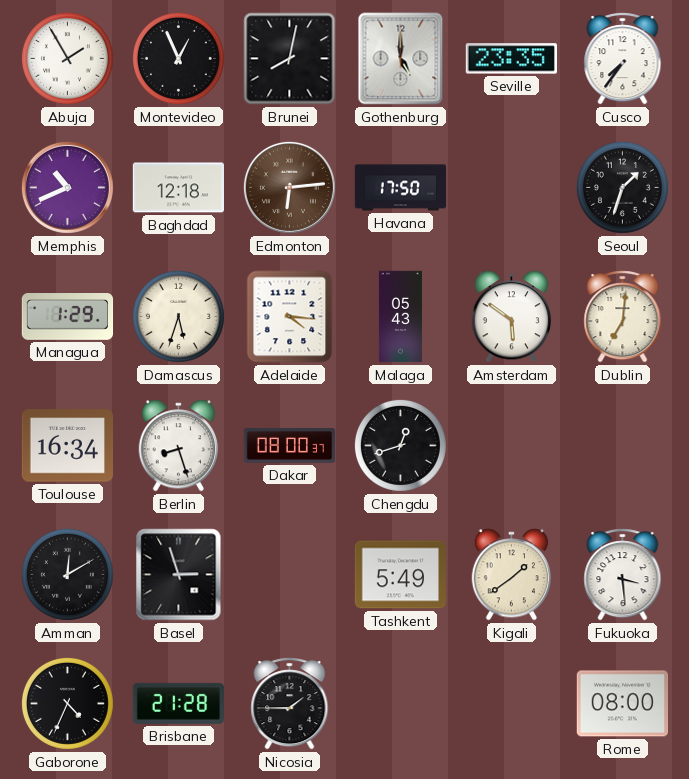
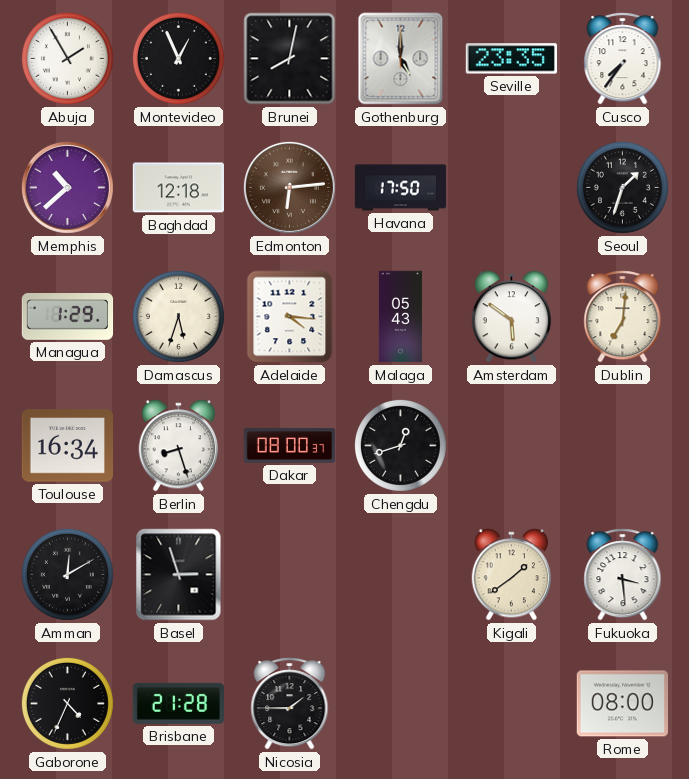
Memphis: 10:41 -> 10:38
Tashkent: 5:49 -> none
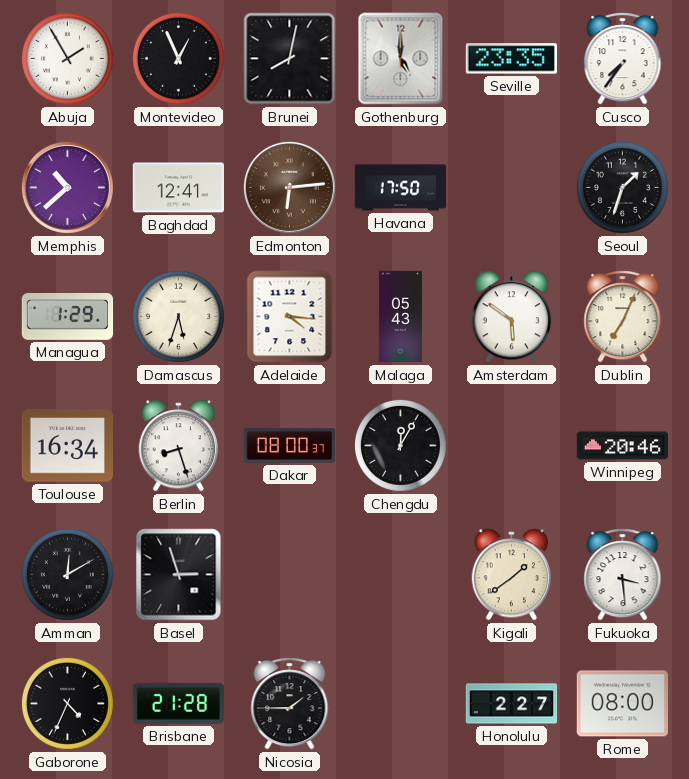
Baghdad: 12:18 -> 12:41
Dublin: 7:01 -> 7:04
Chengdu: 12:42 -> 12:05
Winnipeg: none -> 20:46
Honolulu: none -> 2:27
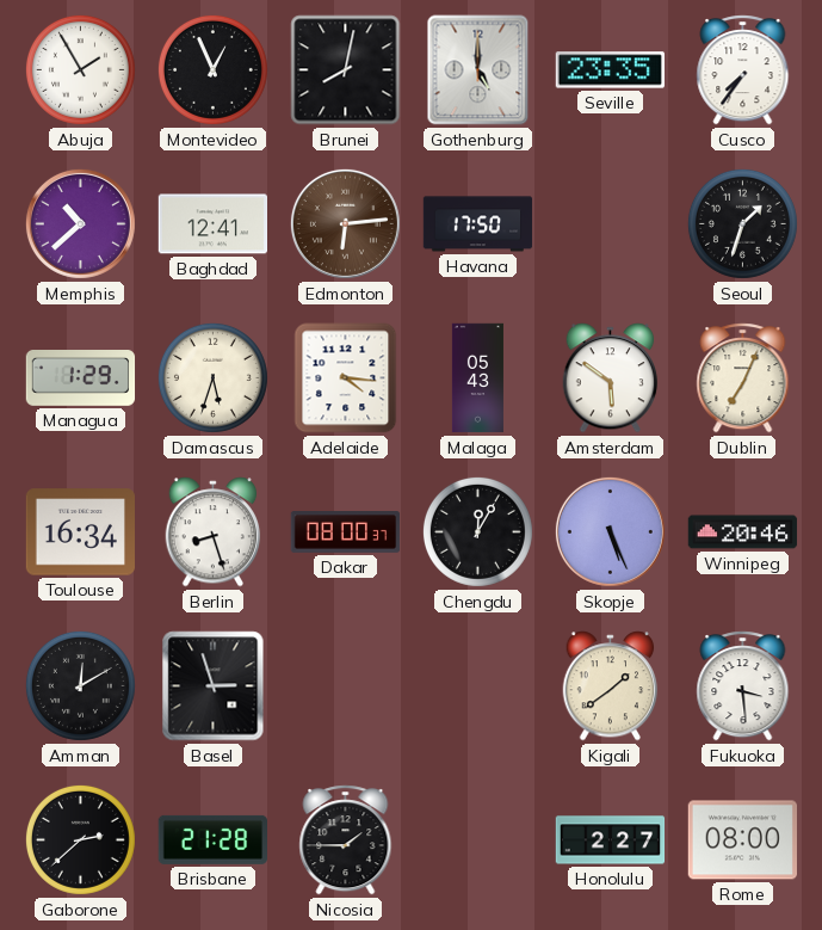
Skopje: none -> 5:26
Gaborone: 4:34 -> 2:38
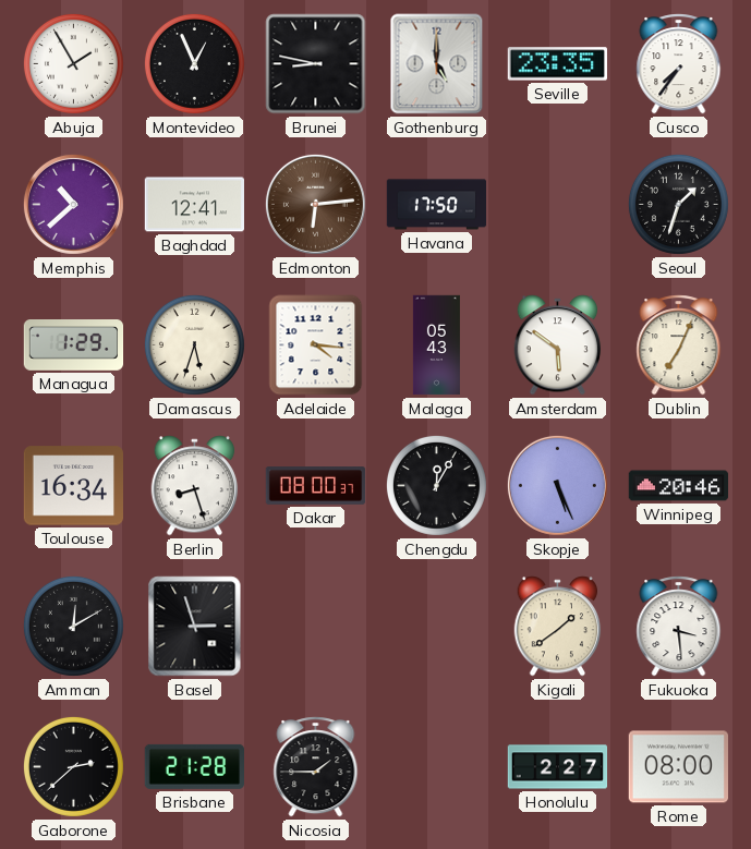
Brunei: 8:02 -> 8:47
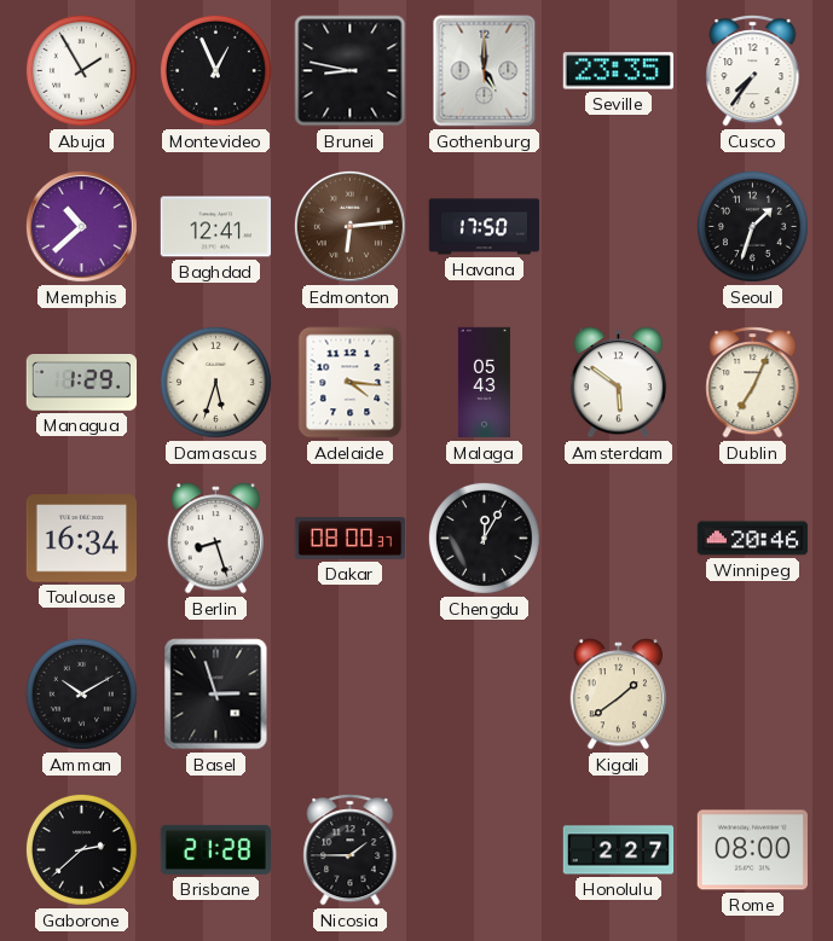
Skopje: 5:26 -> none
Amman: 12:10 -> 10:10
Fukuoka: 3:29 -> none
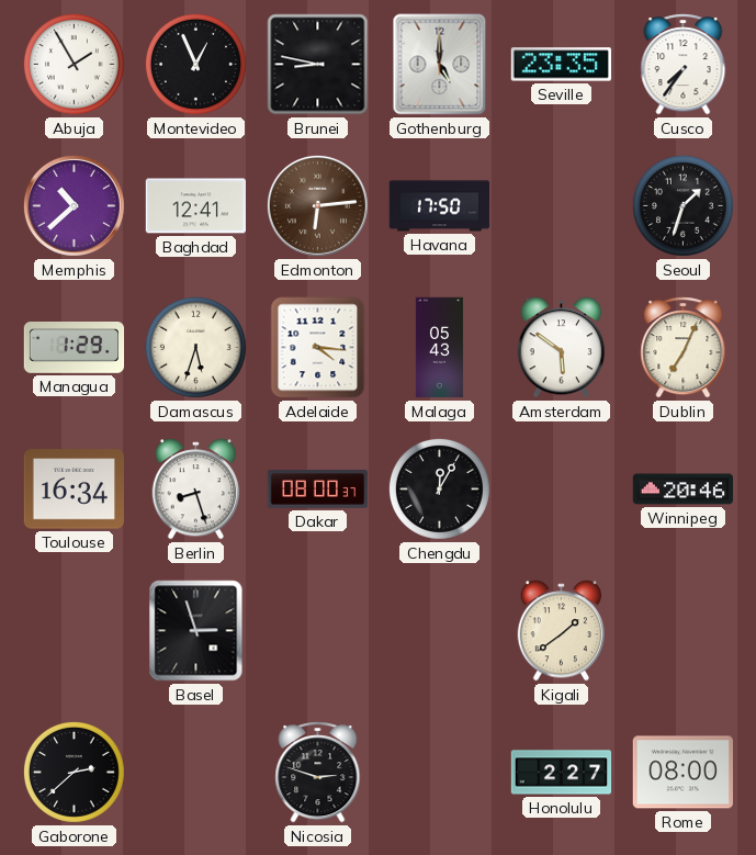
Amman: 10:10 -> none
Brisbane: 21:28 -> none
Nicosia: 1:45 -> 2:48
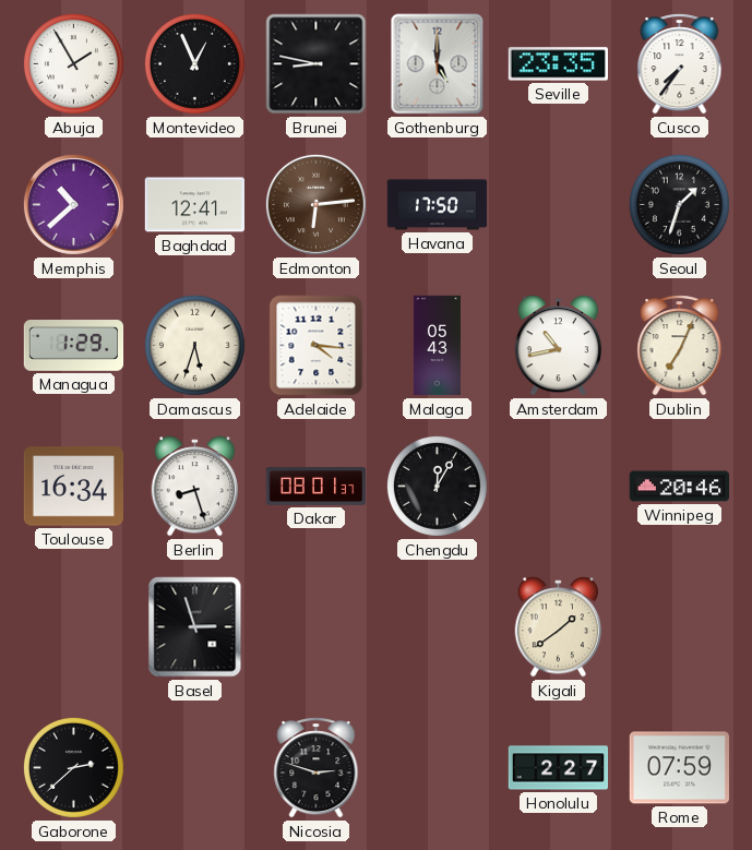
Amsterdam: 5:51 -> 10:43
Dakar: 08:00 -> 08:01
Rome: 08:00 -> 07:59
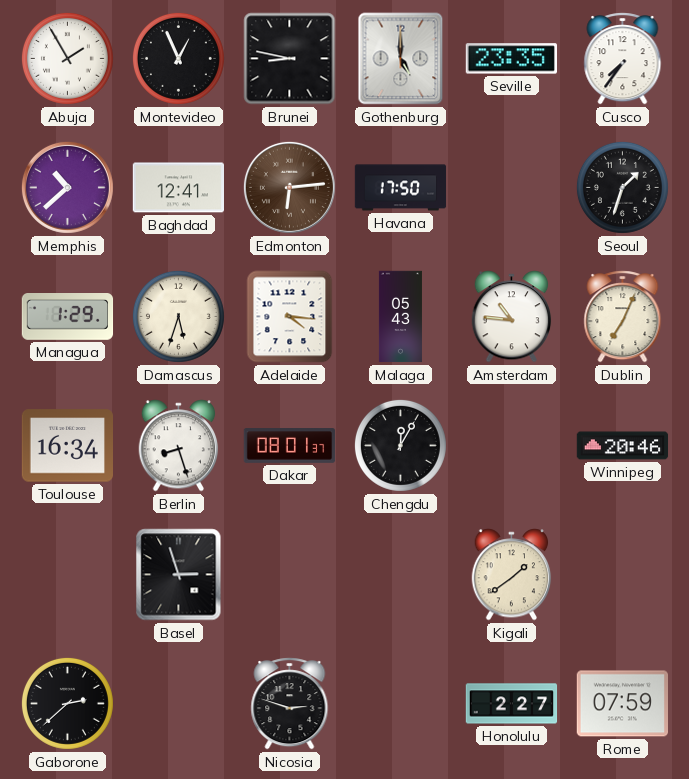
Amsterdam: 10:43 -> 10:46
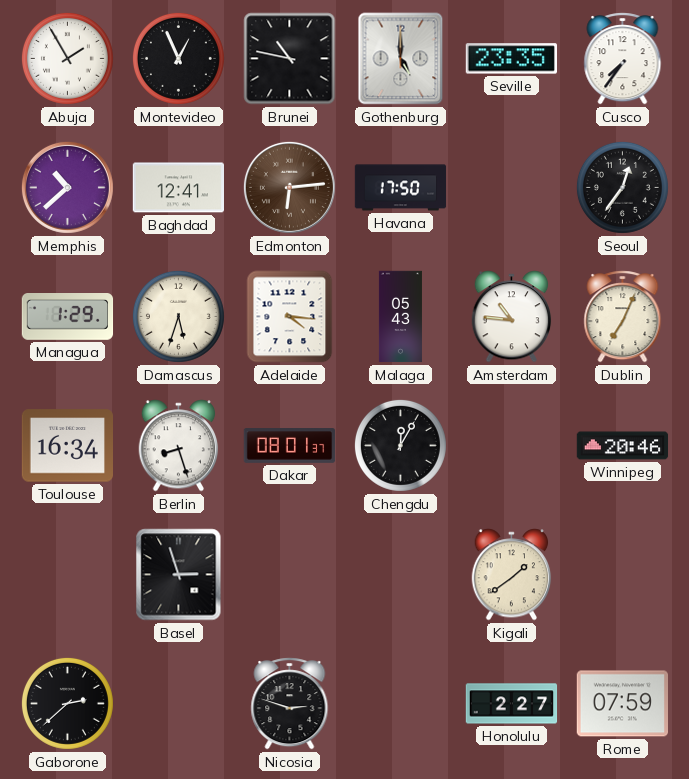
Brunei: 8:47 -> 10:47
Seoul: 1:33 -> 12:36
